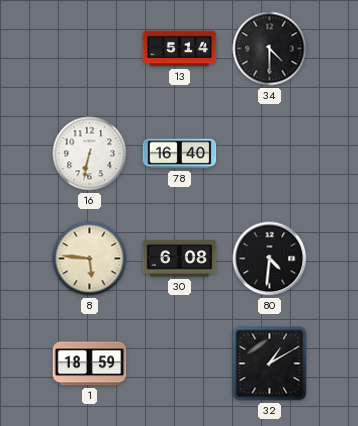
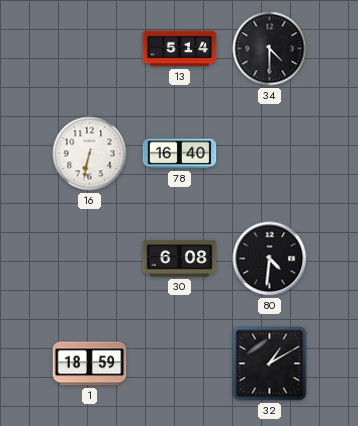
8: 5:46 -> none
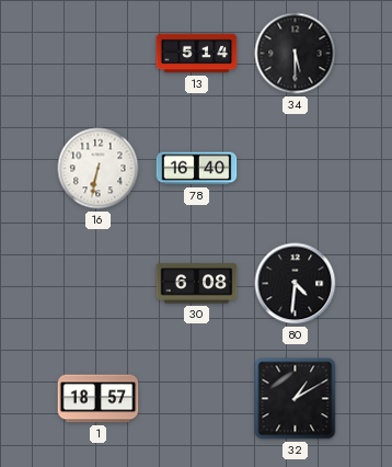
34: 4:30 -> 5:30
1: 18:59 -> 18:57
